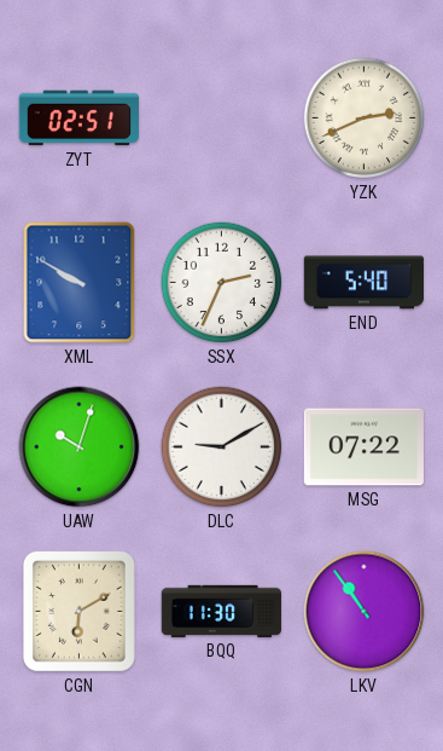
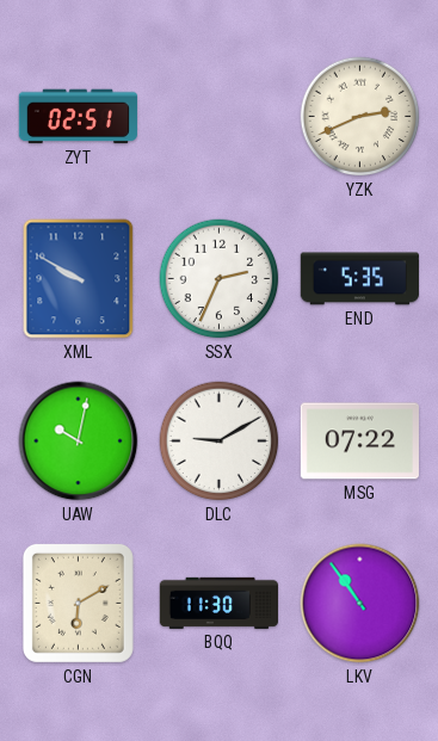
END: 5:40 -> 5:35
UAW: 10:03 -> 10:02
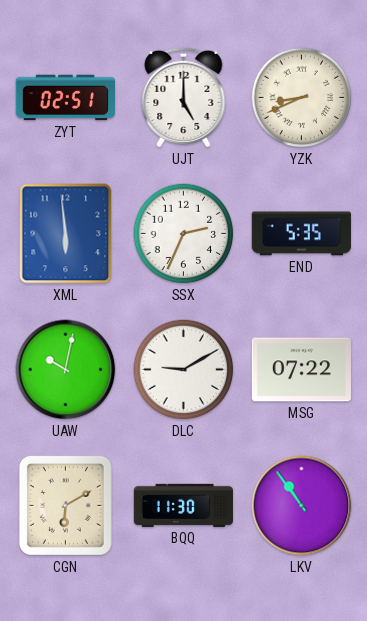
UJT: none -> 5:00
YZK: 2:41 -> 8:41
XML: 9:50 -> 5:59
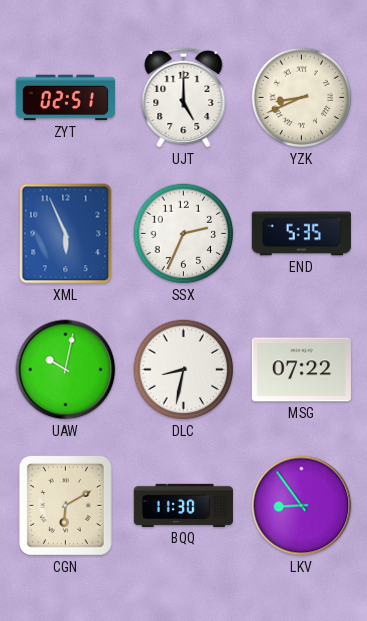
XML: 5:59 -> 5:56
DLC: 9:10 -> 8:32
LKV: 10:54 -> 8:54
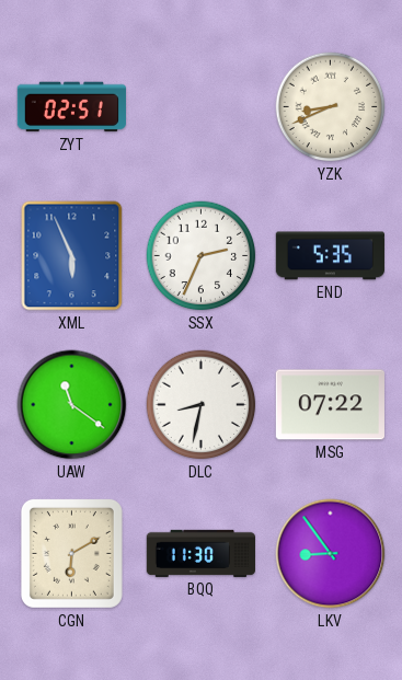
UJT: 5:00 -> none
UAW: 10:02 -> 11:21
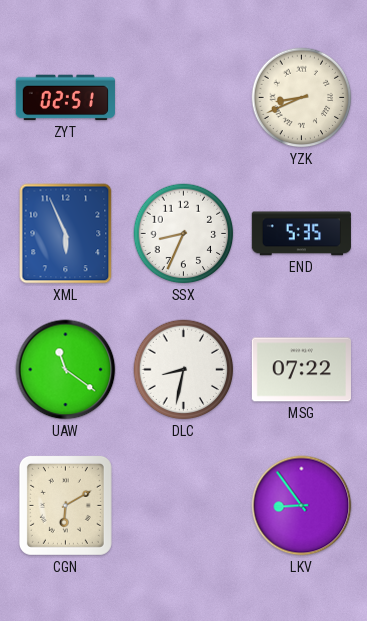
SSX: 2:34 -> 8:34
BQQ: 11:30 -> none
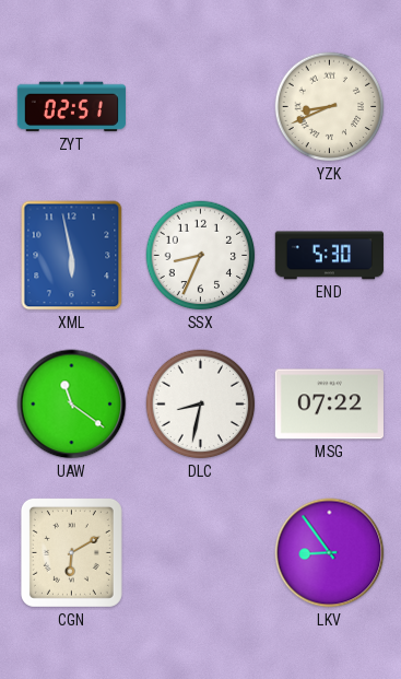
XML: 5:56 -> 5:58
END: 5:35 -> 5:30
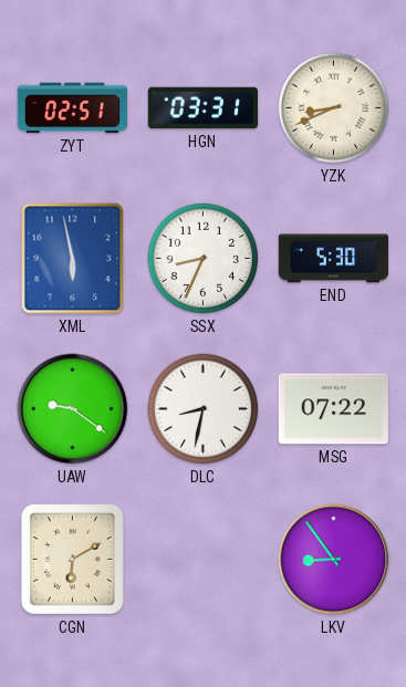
HGN: none -> 03:31
UAW: 11:21 -> 9:21
